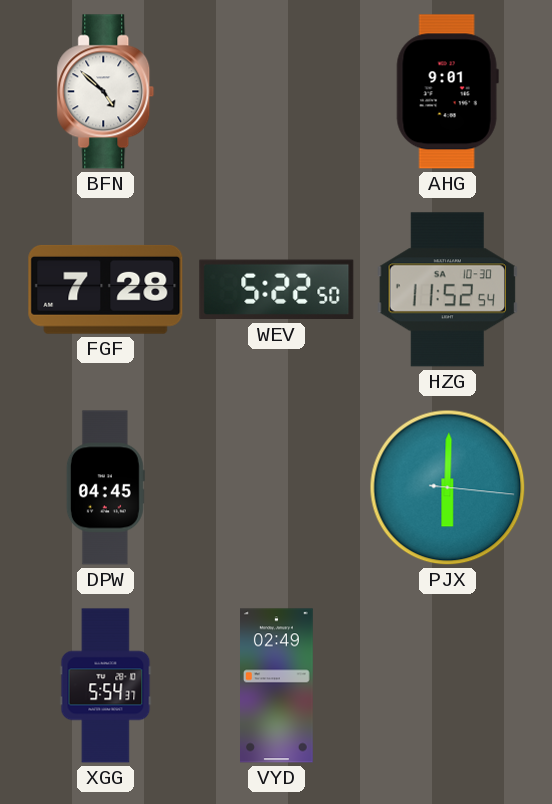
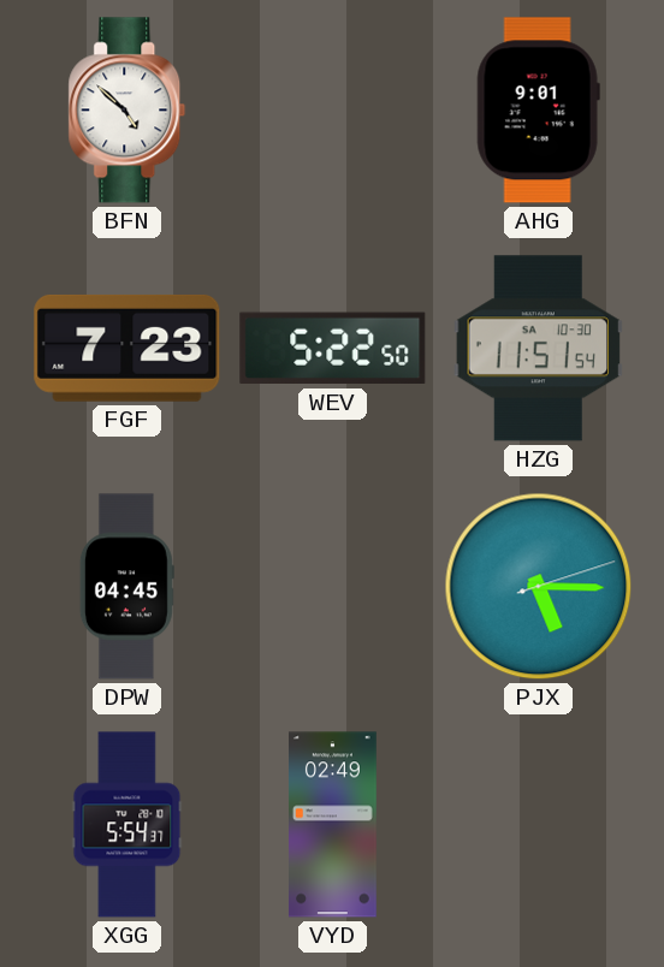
FGF: 7:28 -> 7:23
HZG: 11:52 -> 11:51
PJX: 6:00 -> 5:15
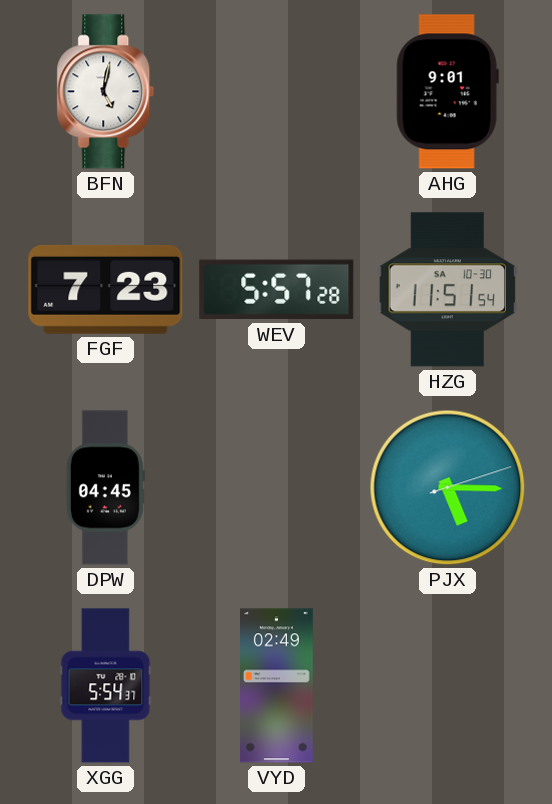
BFN: 4:52 -> 5:02
WEV: 5:22 -> 5:57
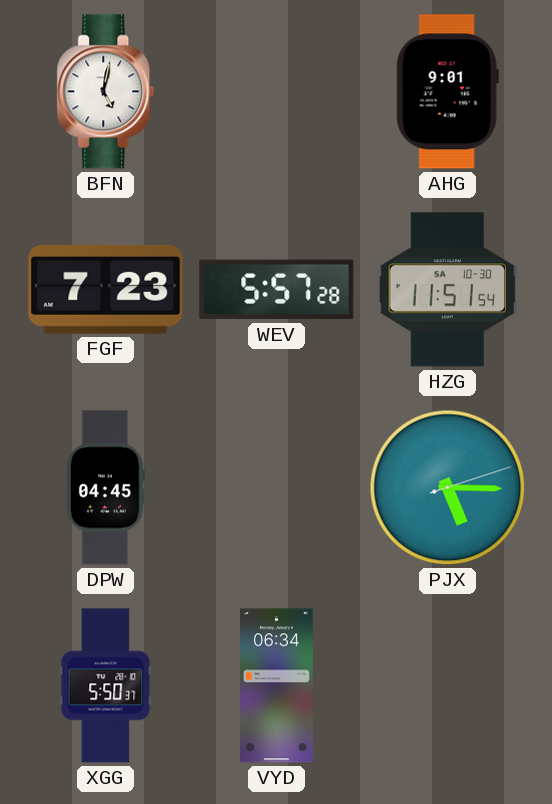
XGG: 5:54 -> 5:50
VYD: 02:49 -> 06:34
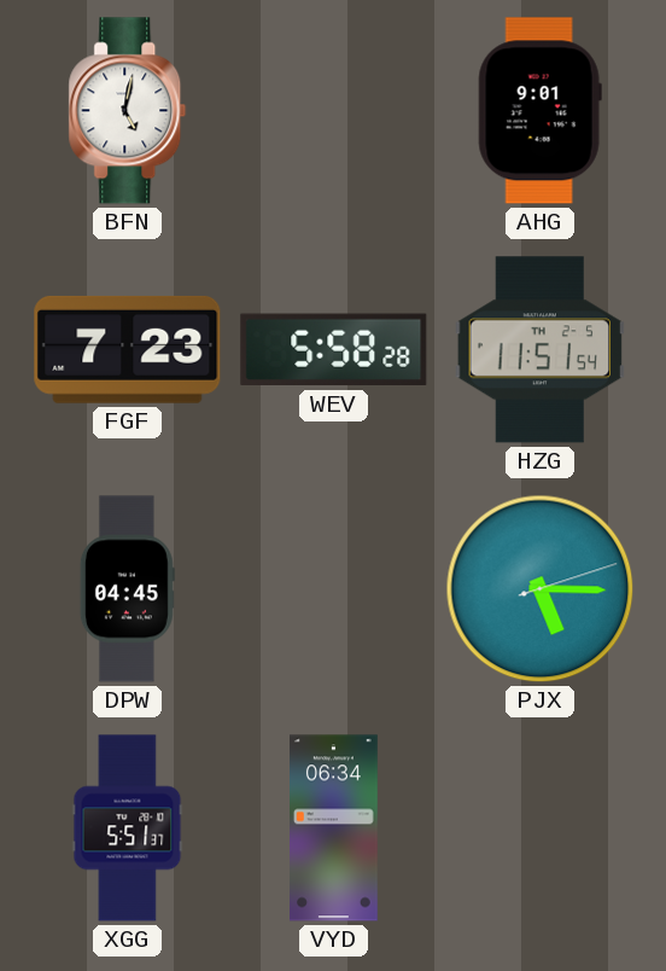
WEV: 5:57 -> 5:58
HZG date: SA 10-30 -> TH 2-5
XGG: 5:50 -> 5:51
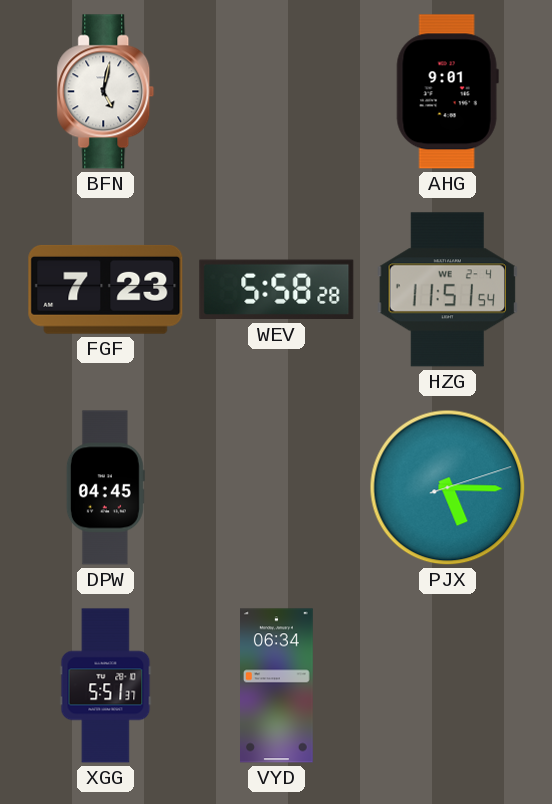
HZG date: TH 2-5 -> WE 2-4
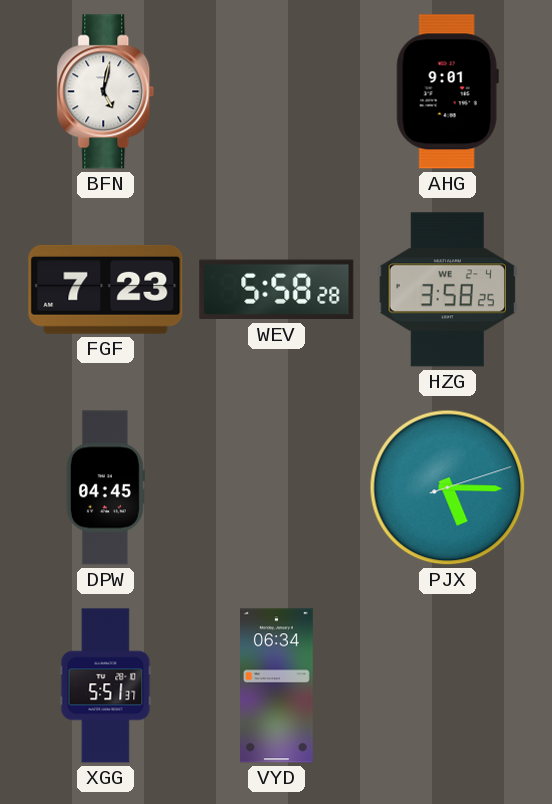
HZG: 11:51 -> 3:58
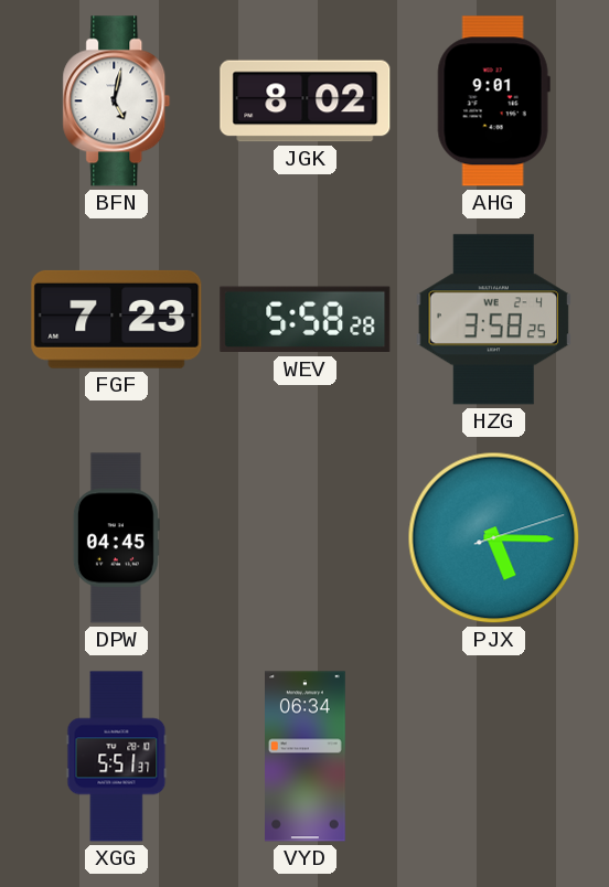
JGK: none -> 8:02
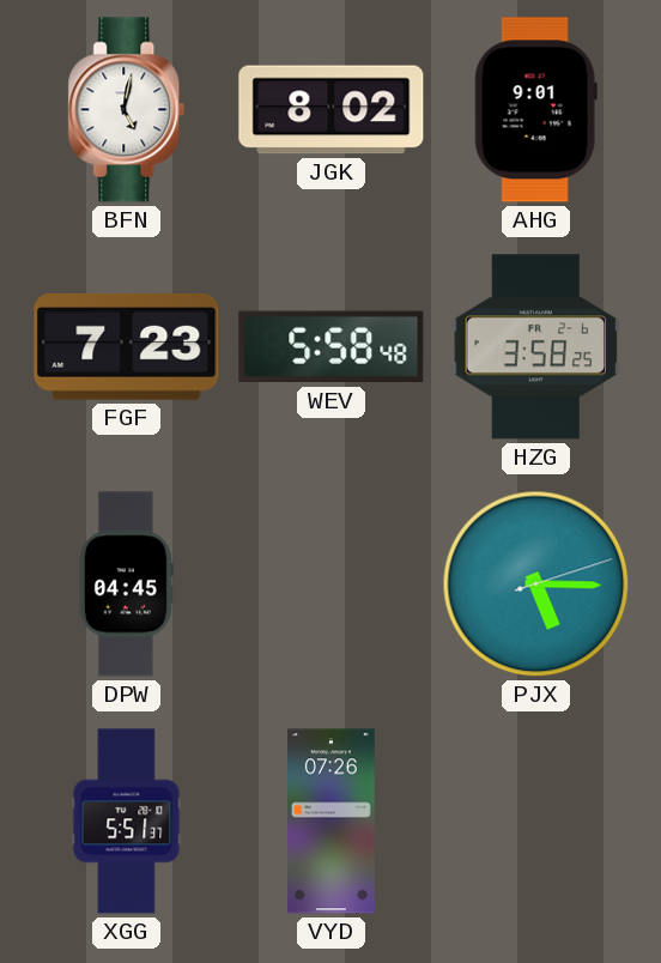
WEV: 5:58:28 -> 5:58:48
HZG date: WE 2-4 -> FR 2-6
VYD: 06:34 -> 07:26
